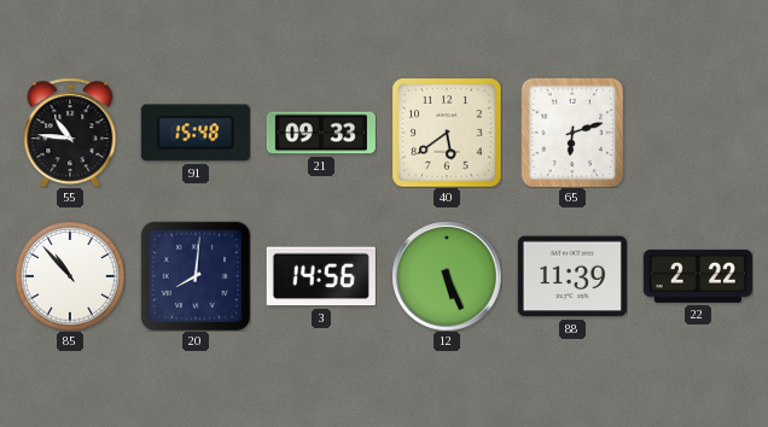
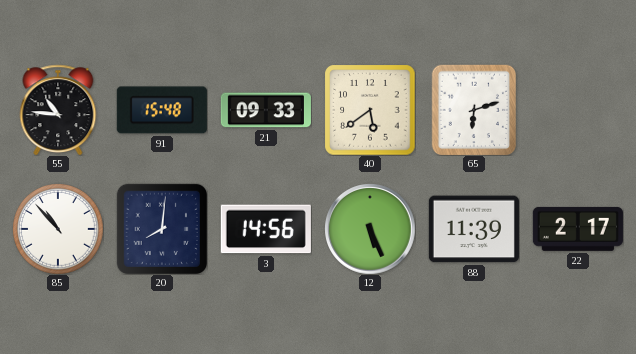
22: 2:22 -> 2:17
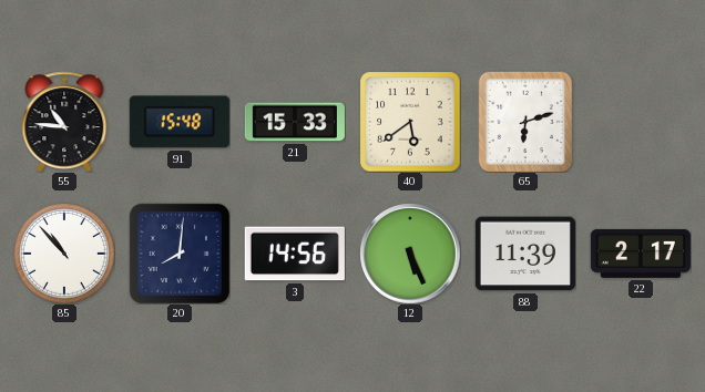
21: 09:33 -> 15:33
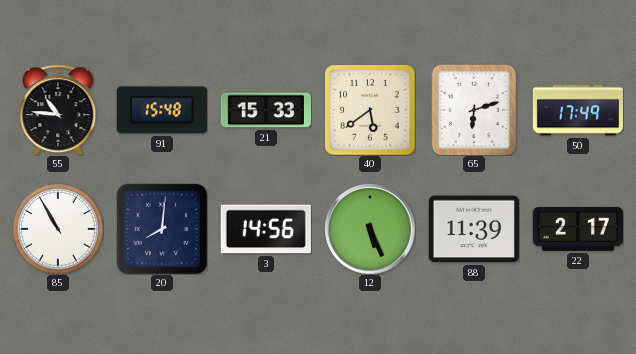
50: none -> 17:49
85: 10:53 -> 10:55
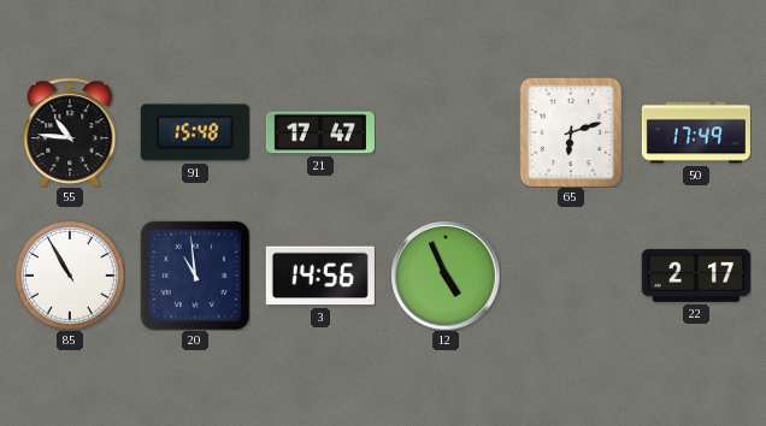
21: 15:33 -> 17:47
40: 5:39 -> none
20: 8:01 -> 10:59
12: 5:26 -> 4:56
88: 11:39 -> none
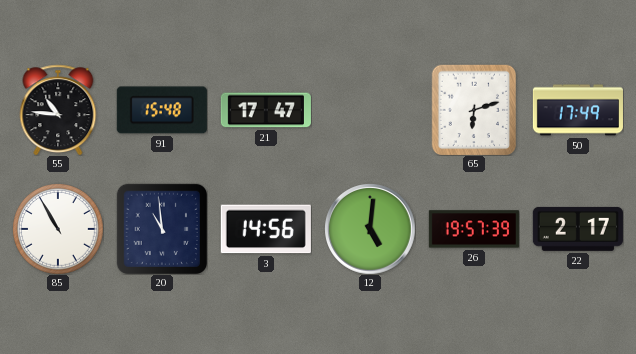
12: 4:56 -> 5:01
26: none -> 19:57
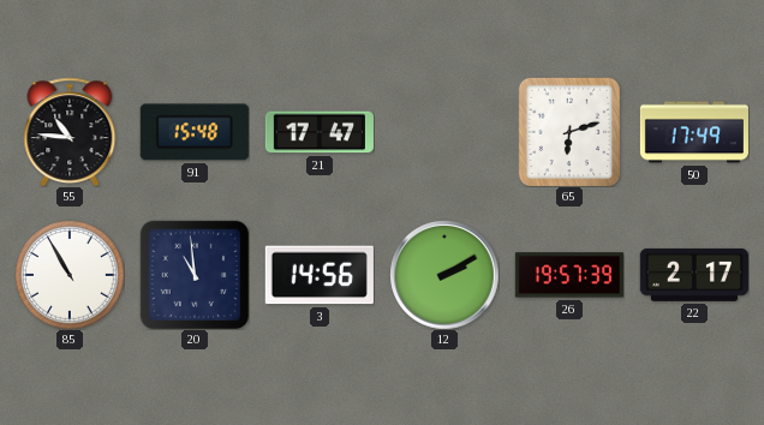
12: 5:01 -> 2:10
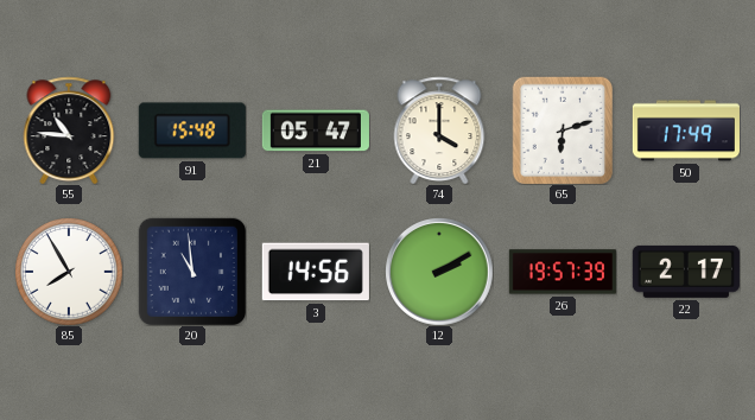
21: 17:47 -> 05:47
74: none -> 4:00
85: 10:55 -> 7:55
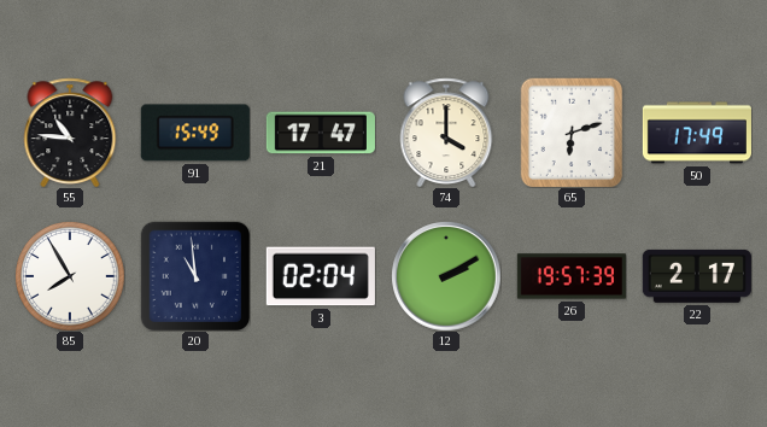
91: 15:48 -> 15:49
21: 05:47 -> 17:47
3: 14:56 -> 02:04
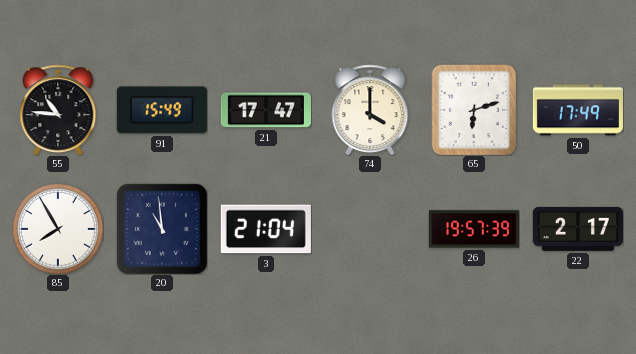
3: 02:04 -> 21:04
12: 2:10 -> none
